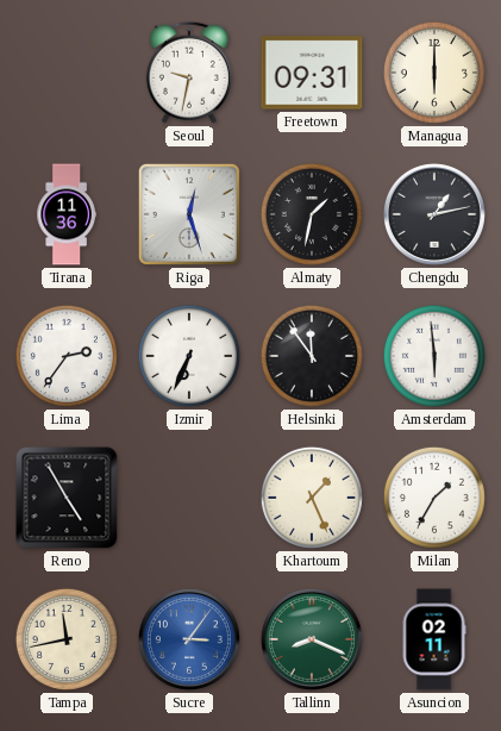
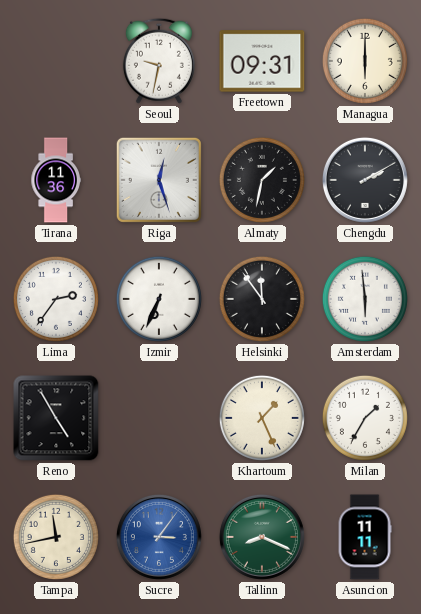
Chengdu: 1:13 -> 2:10
Asuncion: 02:11 -> 11:11
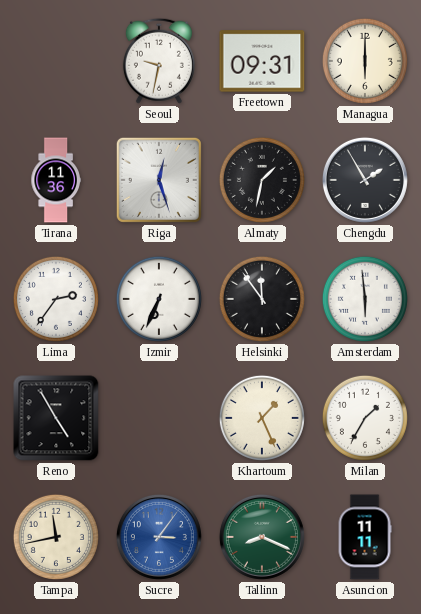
Chengdu: 2:10 -> 1:55
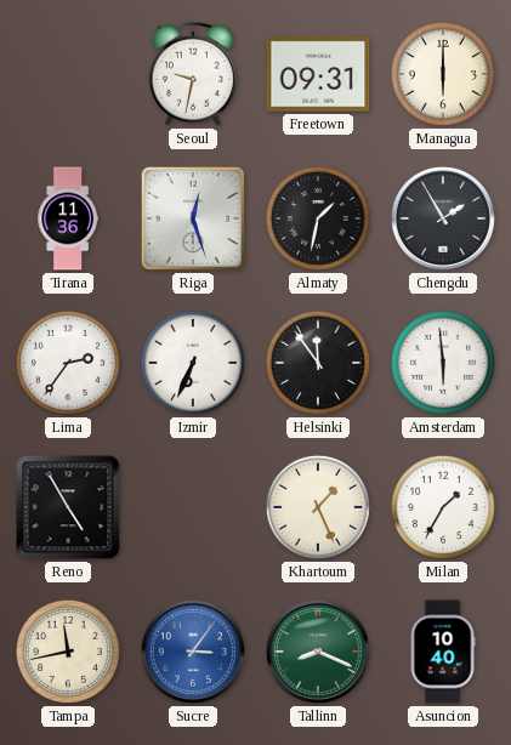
Asuncion: 11:11 -> 10:40
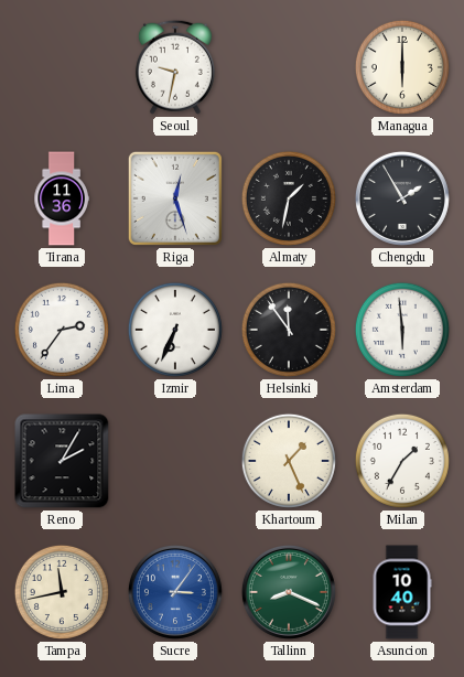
Freetown: 09:31 -> none
Reno: 4:55 -> 2:05
